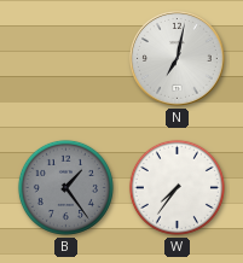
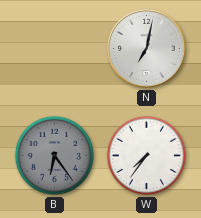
B: 1:24 -> 6:24
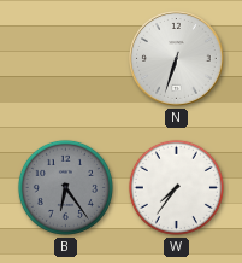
N: 7:02 -> 6:33
